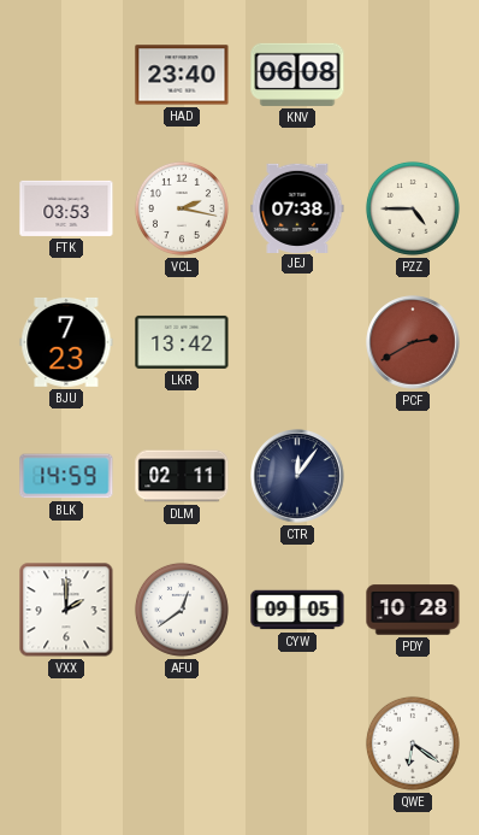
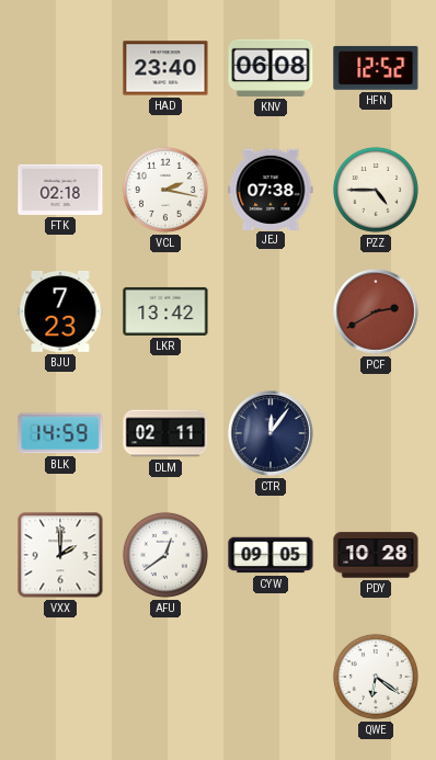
HFN: none -> 12:52
FTK: 03:53 -> 02:18
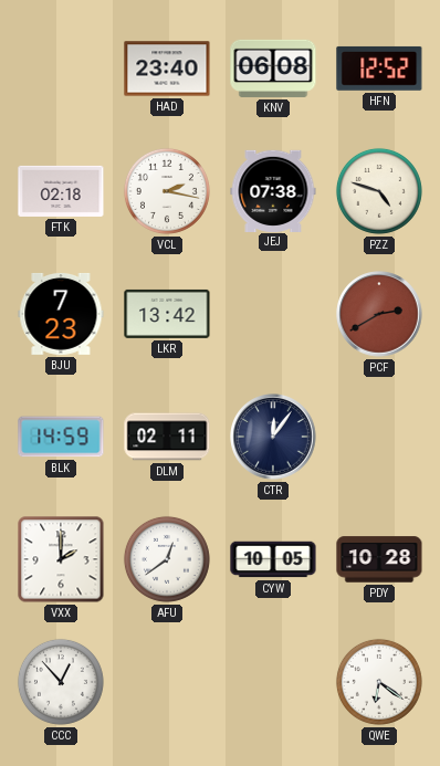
PZZ: 4:45 -> 4:48
CYW: 09:05 -> 10:05
CCC: none -> 12:53
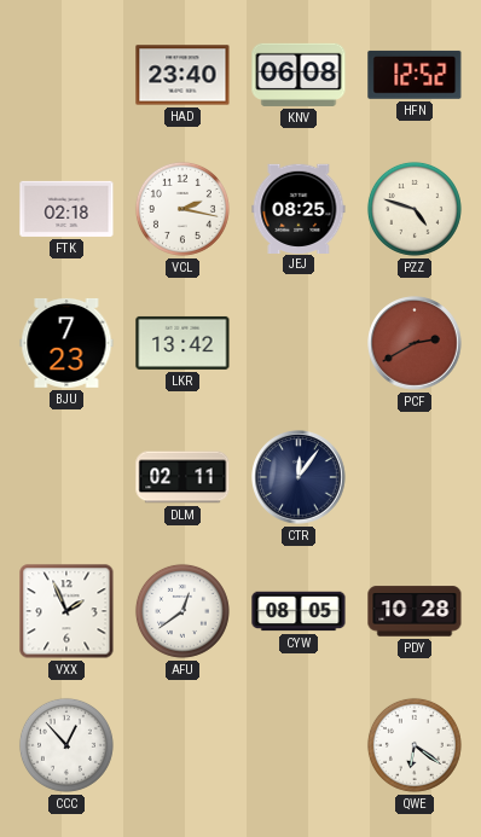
JEJ: 07:38 -> 08:25
BLK: 14:59 -> none
VXX: 2:00 -> 1:56
CYW: 10:05 -> 08:05
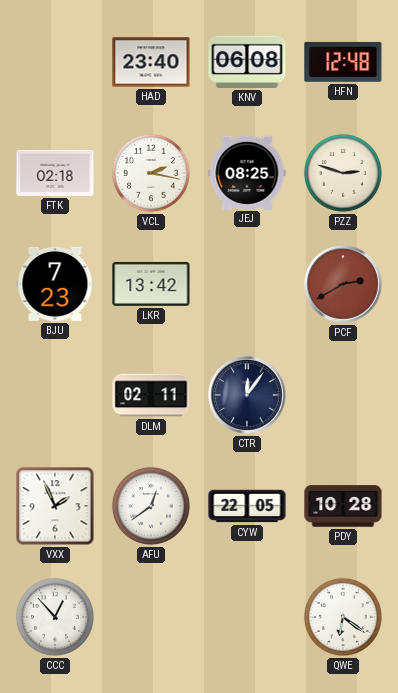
HFN: 12:52 -> 12:48
PZZ: 4:48 -> 2:48
CYW: 08:05 -> 22:05
